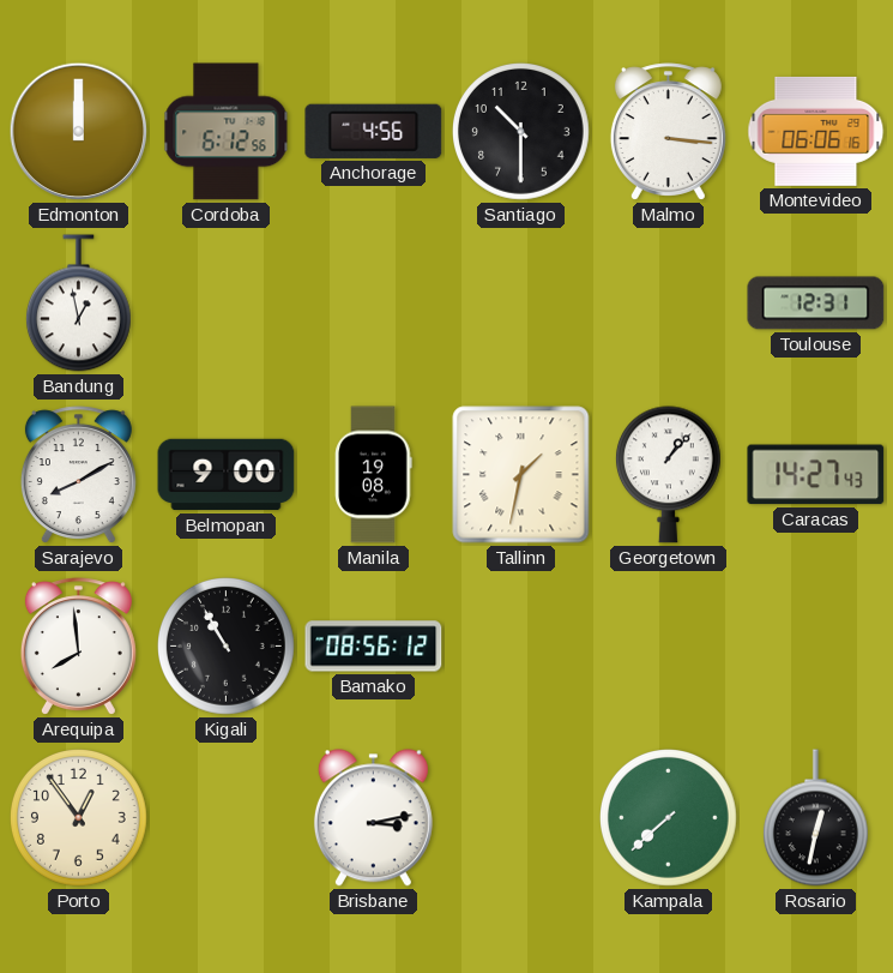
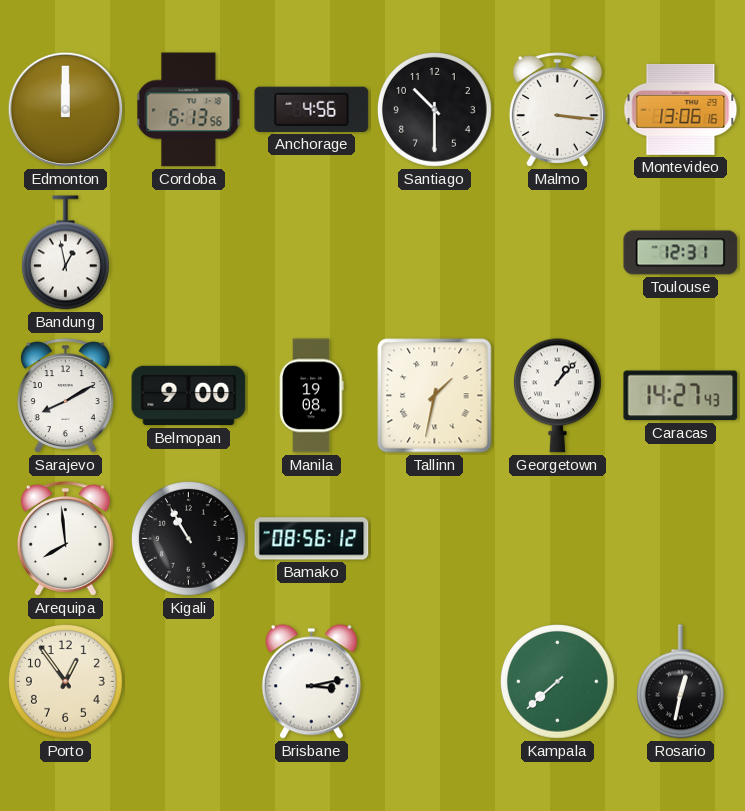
Cordoba: 6:12 -> 6:13
Montevideo: 06:06 -> 13:06
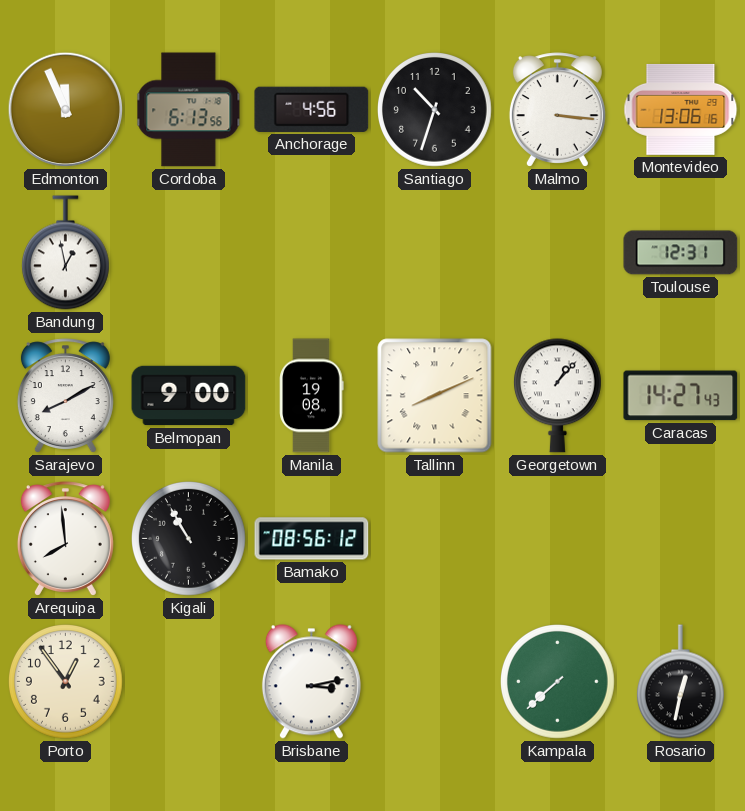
Edmonton: 12:00 -> 11:56
Santiago: 10:30 -> 10:33
Tallinn: 1:32 -> 8:11
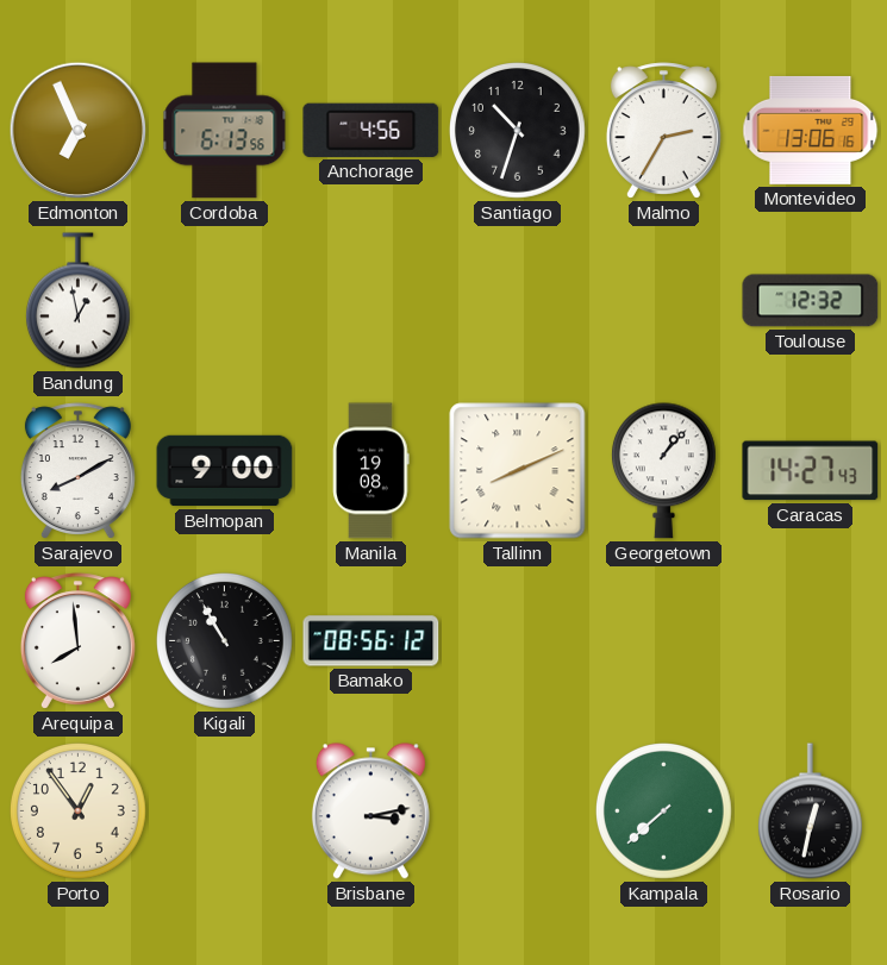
Edmonton: 11:56 -> 6:56
Malmo: 3:16 -> 2:35
Toulouse: 12:31 -> 12:32
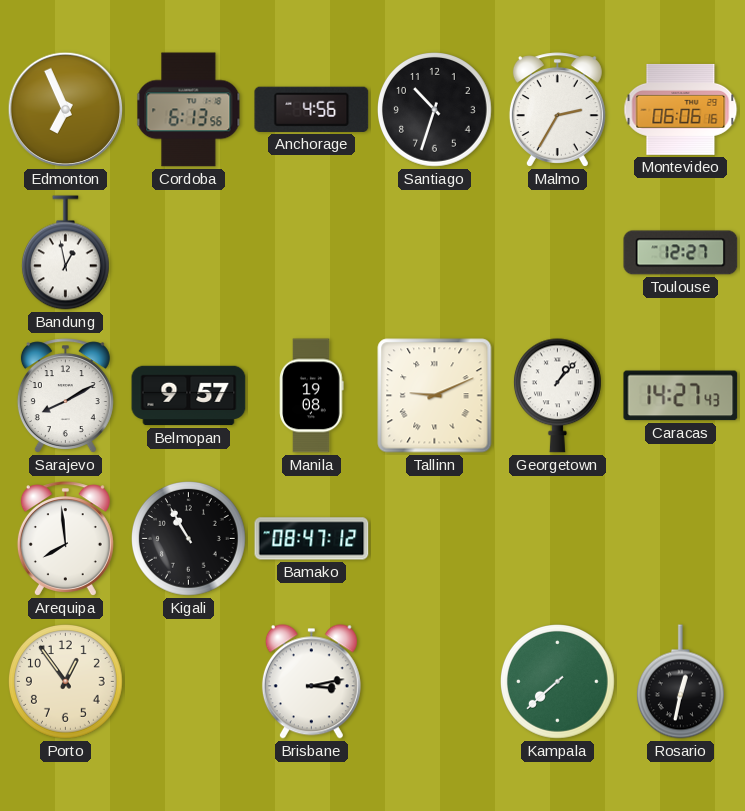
Montevideo: 13:06 -> 06:06
Toulouse: 12:32 -> 12:27
Belmopan: 9:00 -> 9:57
Tallinn: 8:11 -> 9:11
Bamako: 08:56 -> 08:47
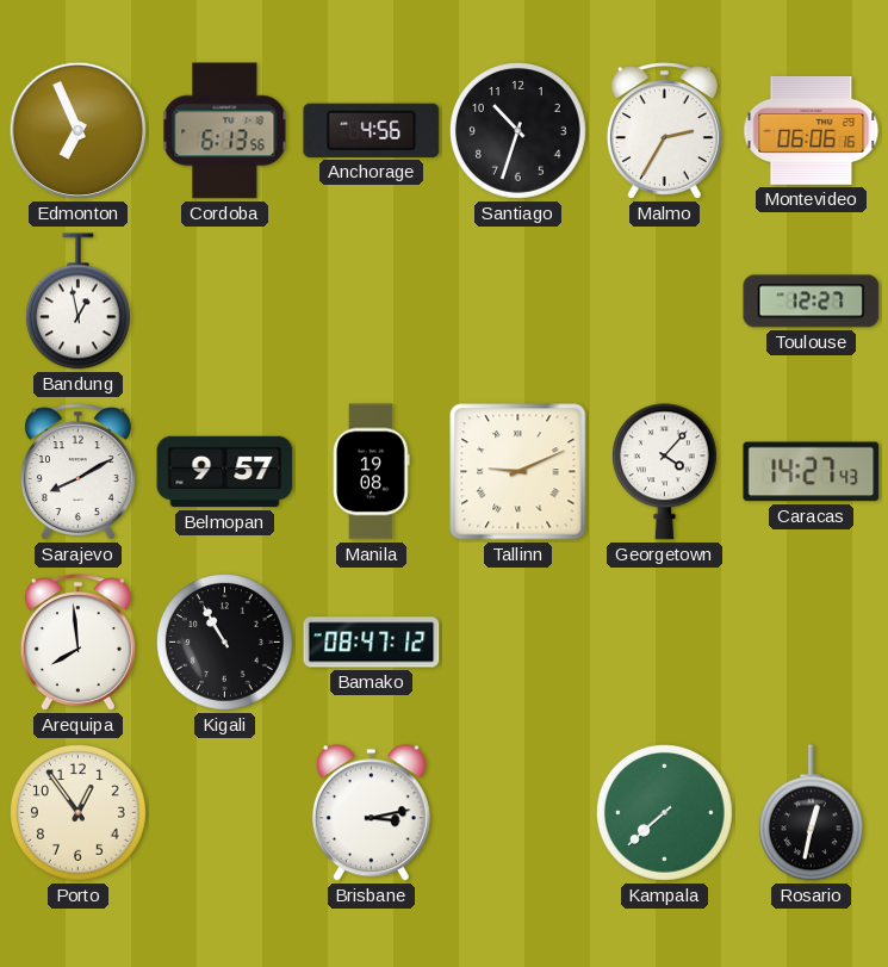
Georgetown: 1:07 -> 4:07
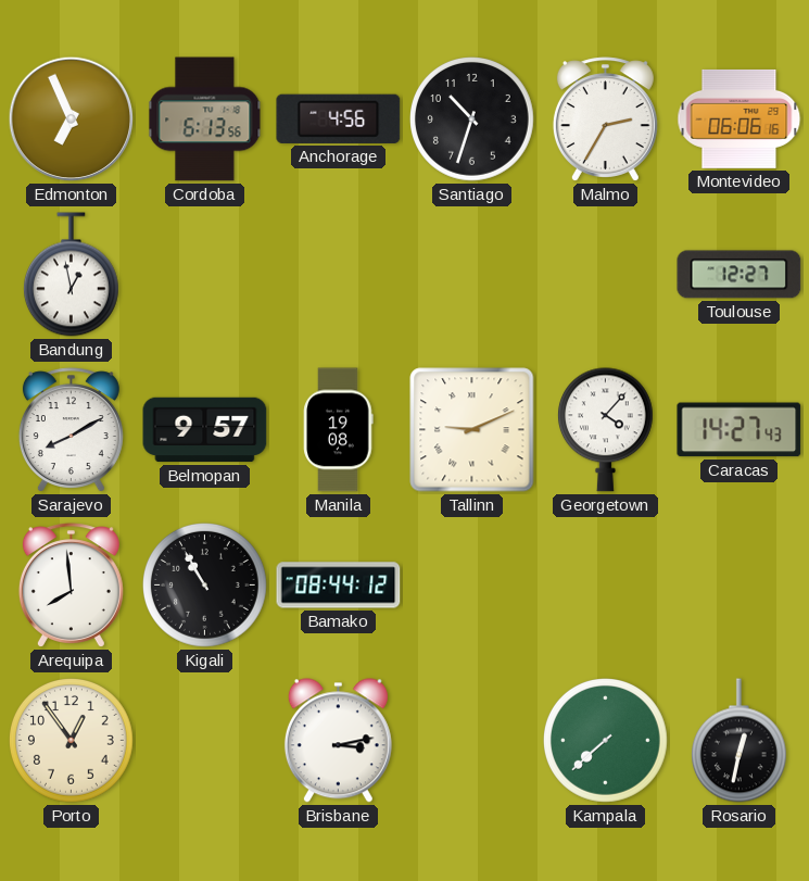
Bamako: 08:47 -> 08:44
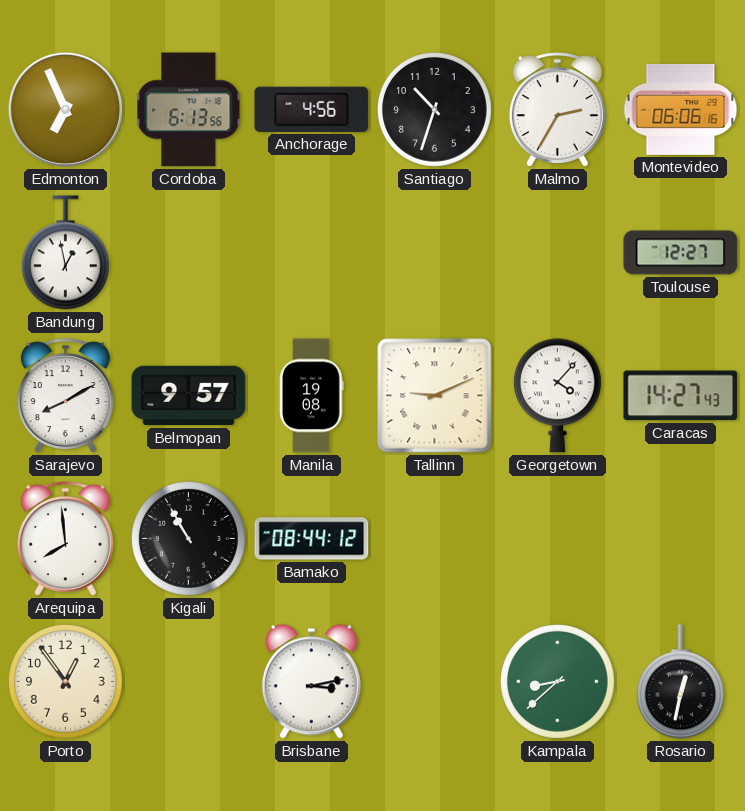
Kampala: 7:38 -> 8:38
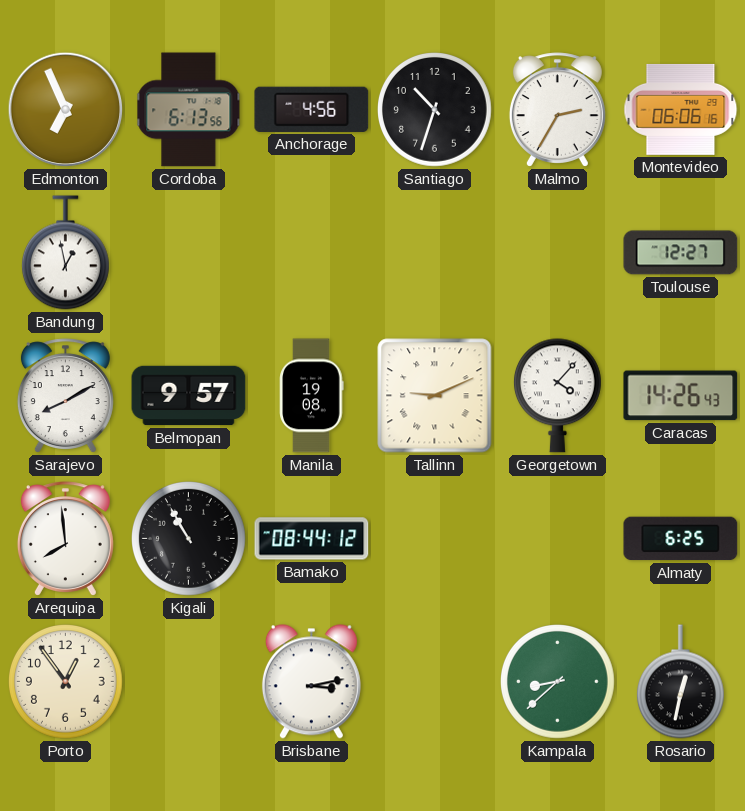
Caracas: 14:27 -> 14:26
Almaty: none -> 6:25
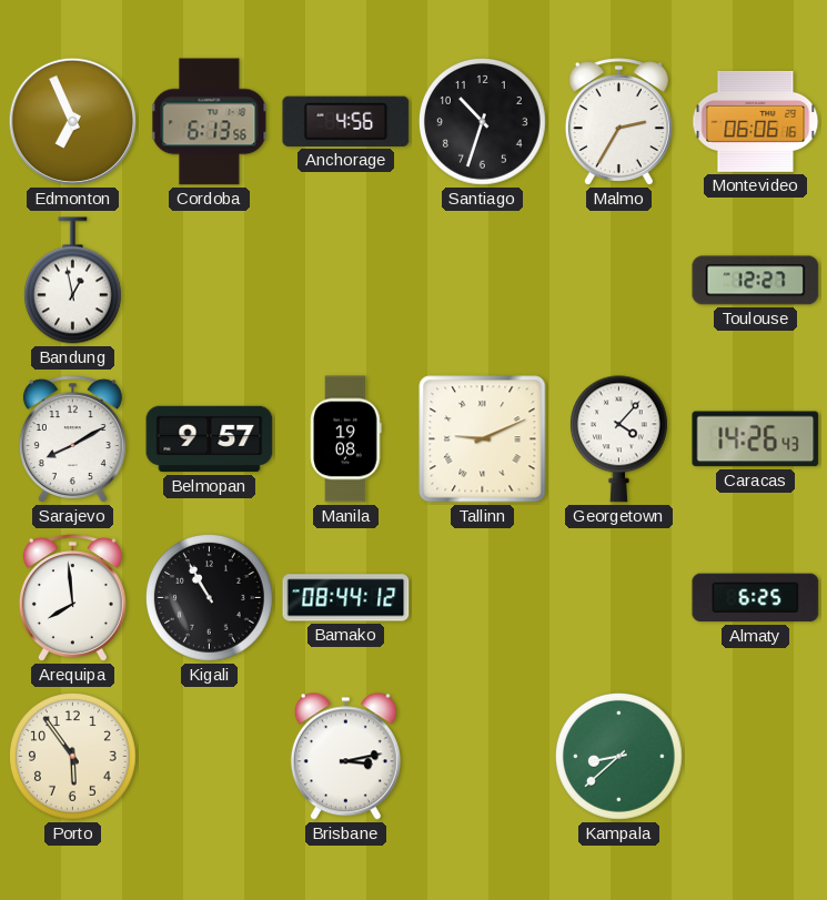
Porto: 12:54 -> 5:54
Rosario: 12:32 -> none
